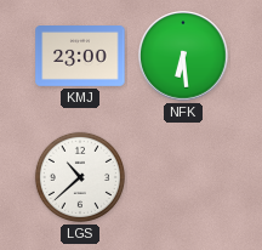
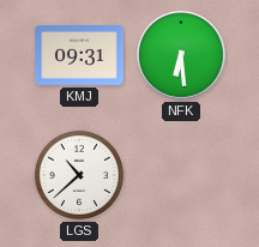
KMJ: 23:00 -> 09:31
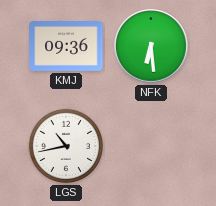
KMJ: 09:31 -> 09:36
LGS: 10:38 -> 10:43
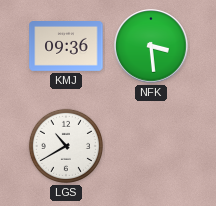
NFK: 6:29 -> 3:29
LGS: 10:43 -> 10:40
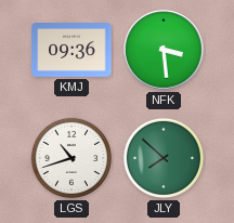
LGS: 10:40 -> 10:42
JLY: none -> 7:52
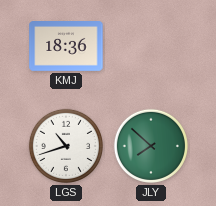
KMJ: 09:36 -> 18:36
NFK: 3:29 -> none
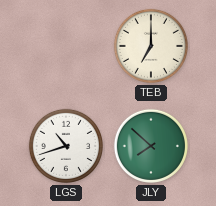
KMJ: 18:36 -> none
TEB: none -> 7:00
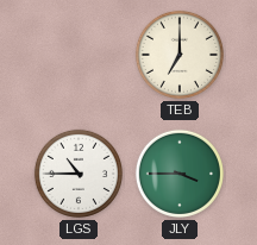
LGS: 10:42 -> 10:45
JLY: 7:52 -> 3:45
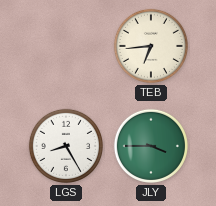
TEB: 7:00 -> 6:44
LGS: 10:45 -> 8:25
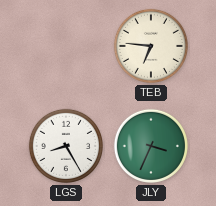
TEB: 6:44 -> 6:46
JLY: 3:45 -> 3:34
